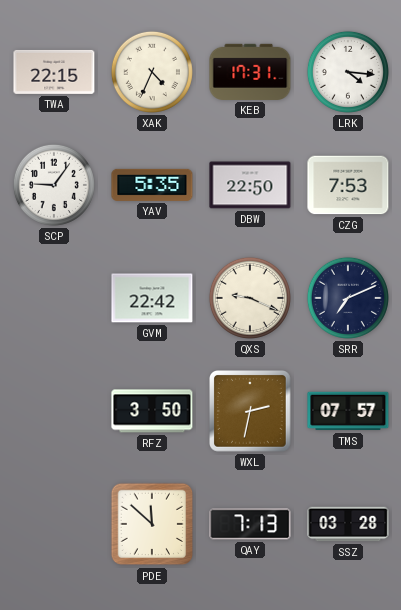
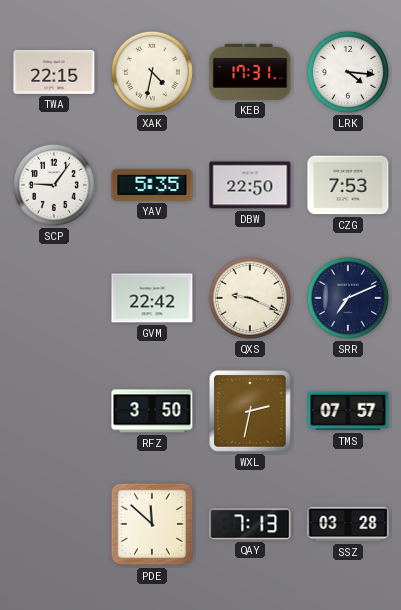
XAK: 4:34 -> 4:32
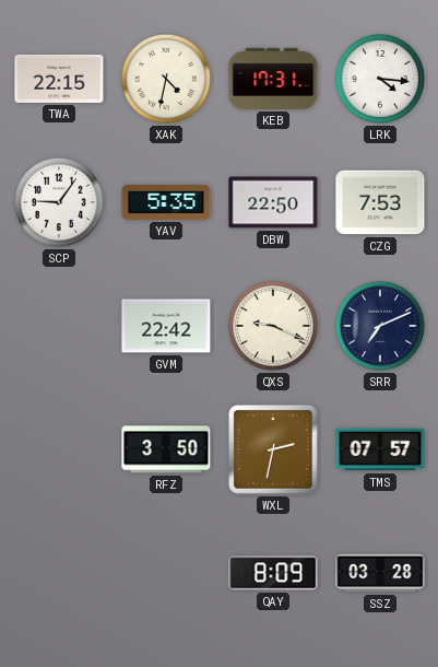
PDE: 11:52 -> none
QAY: 7:13 -> 8:09
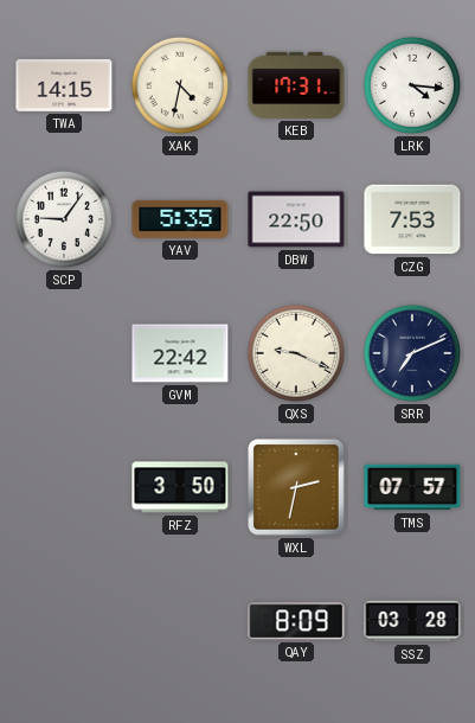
TWA: 22:15 -> 14:15
